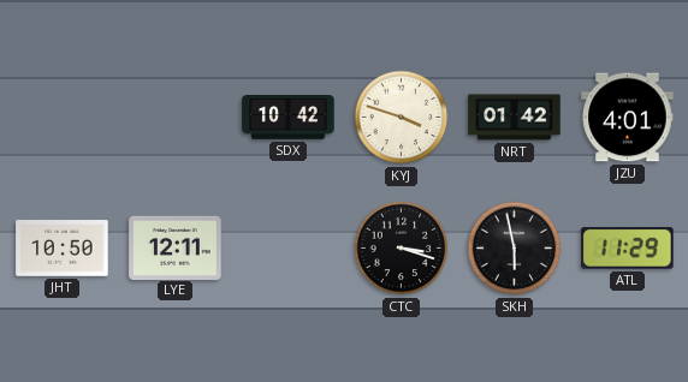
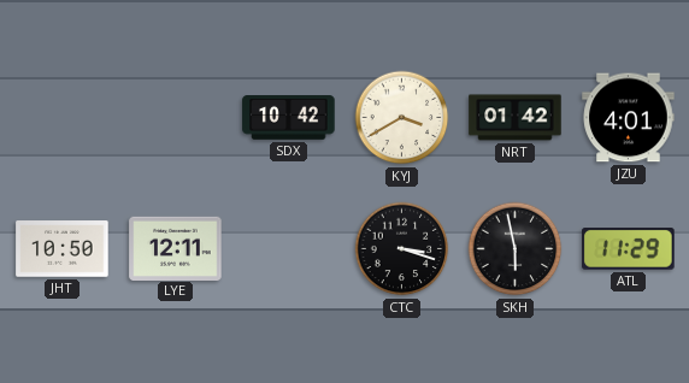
KYJ: 3:48 -> 3:40
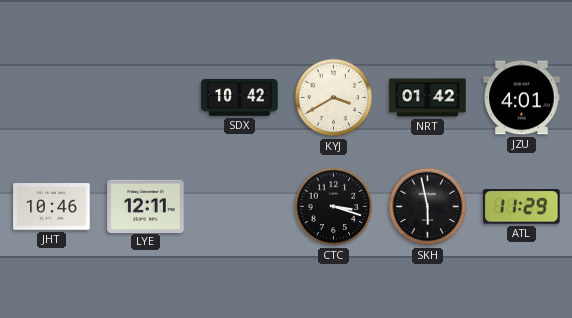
JHT: 10:50 -> 10:46
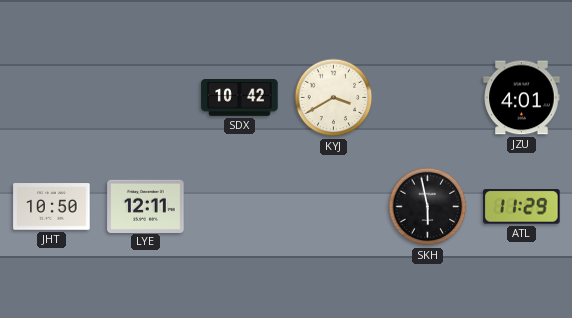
NRT: 01:42 -> none
JHT: 10:46 -> 10:50
CTC: 3:18 -> none
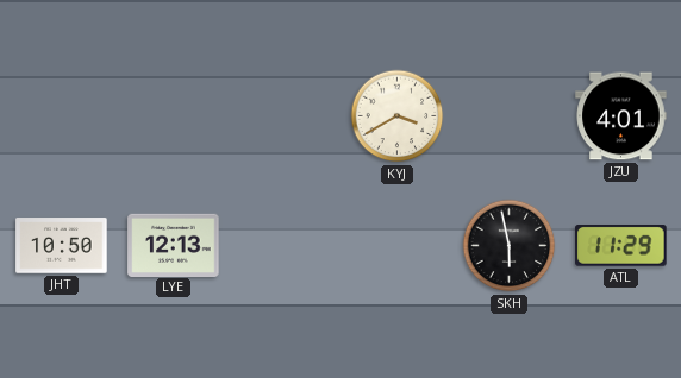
SDX: 10:42 -> none
LYE: 12:11 -> 12:13
